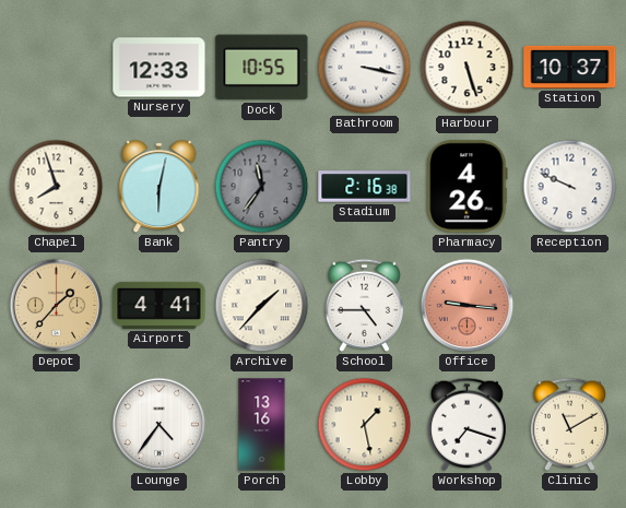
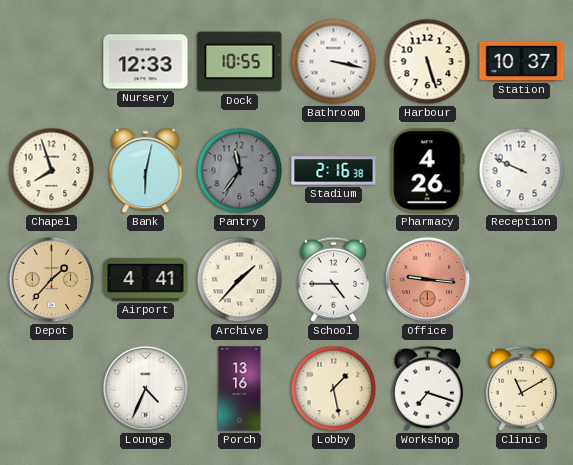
Lounge: 4:36 -> 4:34
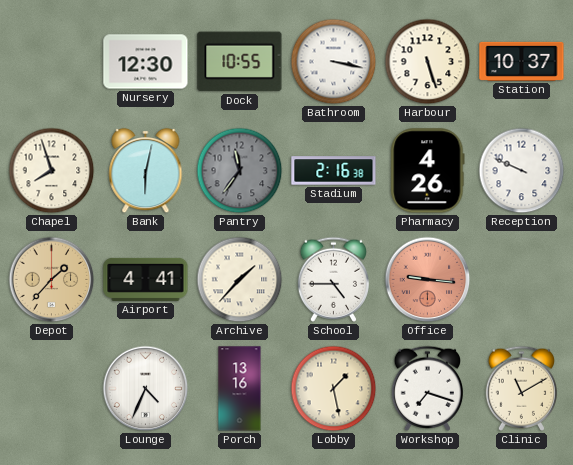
Nursery: 12:33 -> 12:30
